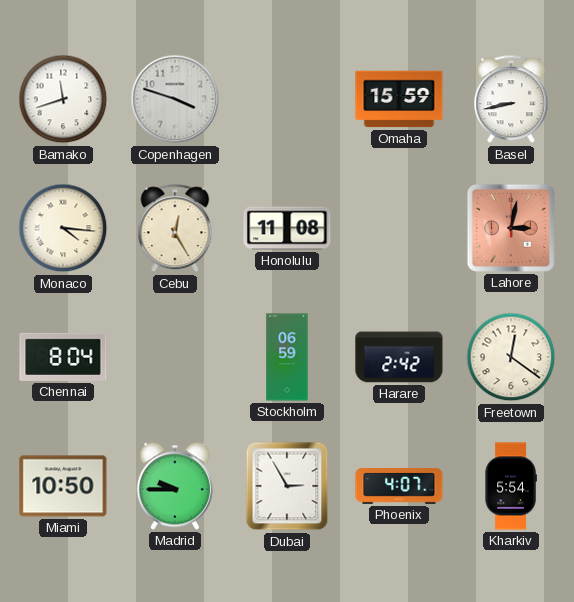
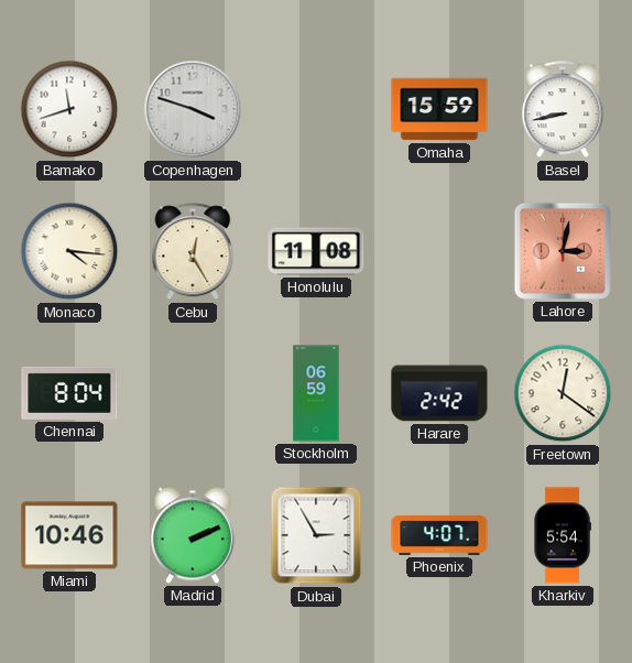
Miami: 10:50 -> 10:46
Madrid: 9:45 -> 2:11
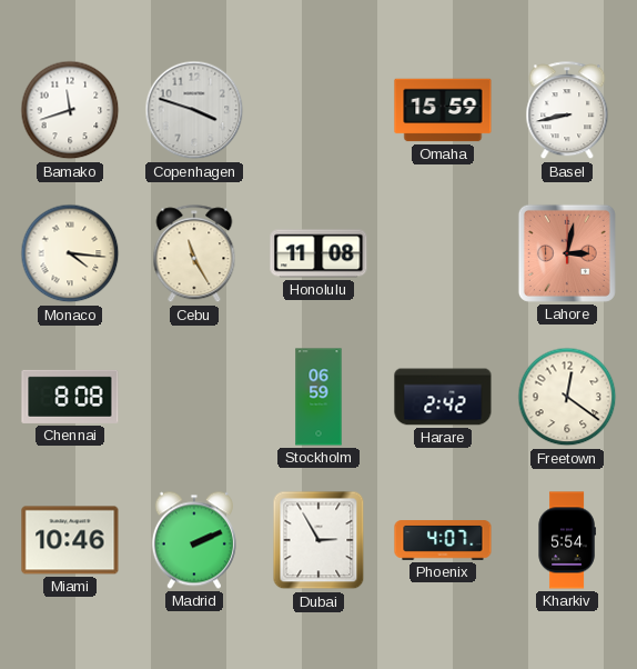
Cebu: 12:25 -> 11:25
Chennai: 8:04 -> 8:08
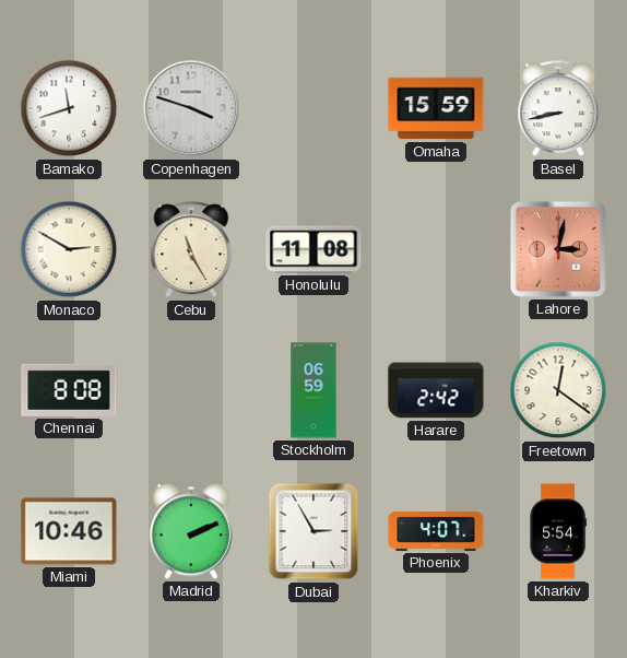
Monaco: 4:16 -> 2:50
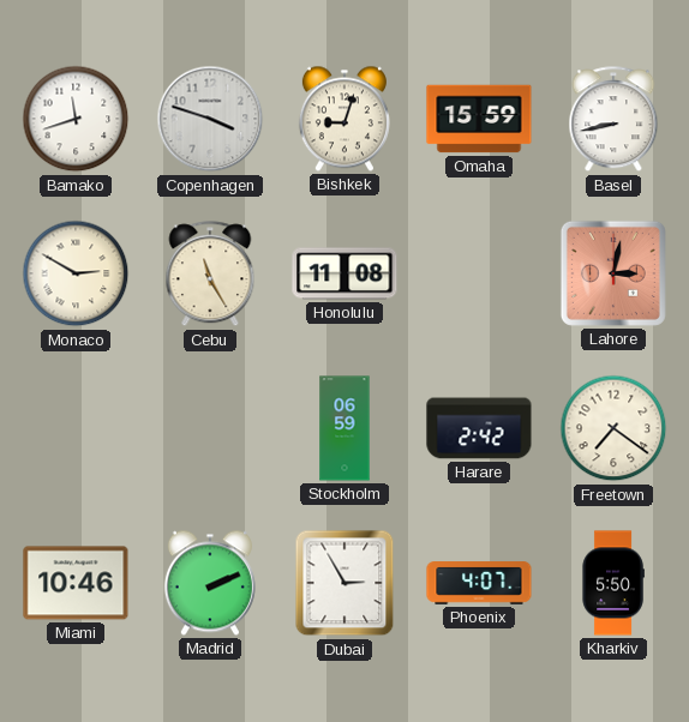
Bishkek: none -> 9:03
Chennai: 8:08 -> none
Freetown: 12:21 -> 7:21
Kharkiv: 5:54 -> 5:50
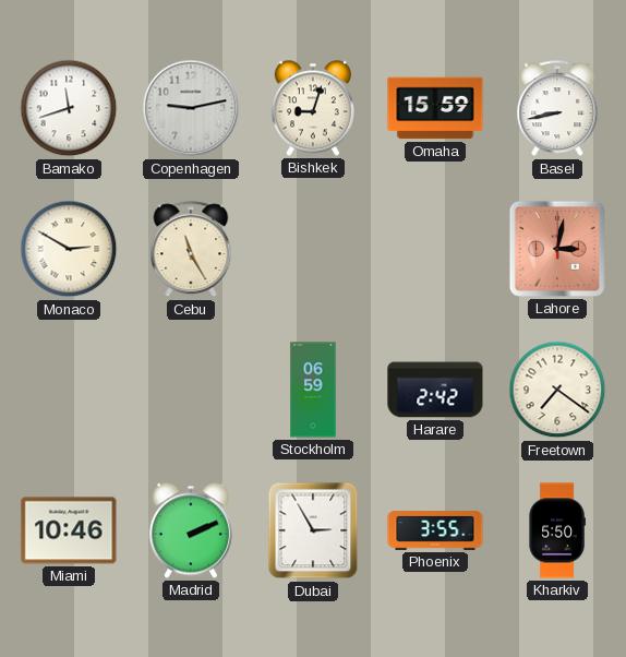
Copenhagen: 3:48 -> 9:13
Honolulu: 11:08 -> none
Phoenix: 4:07 -> 3:55
